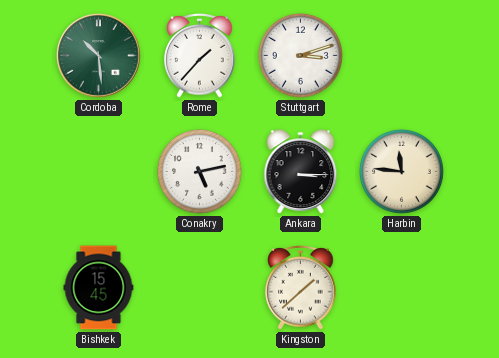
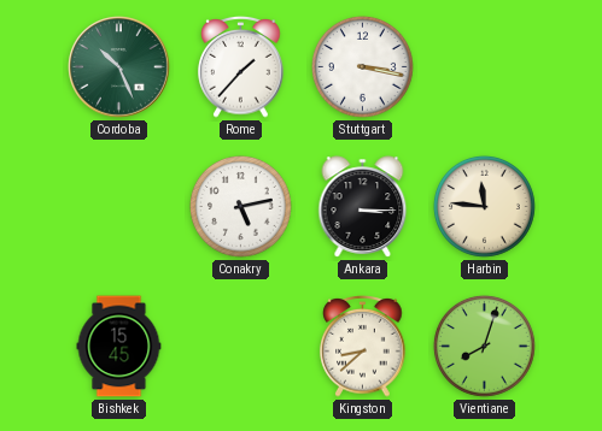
Cordoba: 10:29 -> 10:26
Stuttgart: 3:12 -> 3:17
Kingston: 1:38 -> 8:38
Vientiane: none -> 8:03
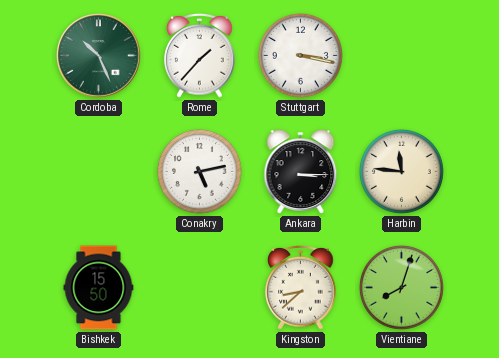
Bishkek: 15:45 -> 15:50
